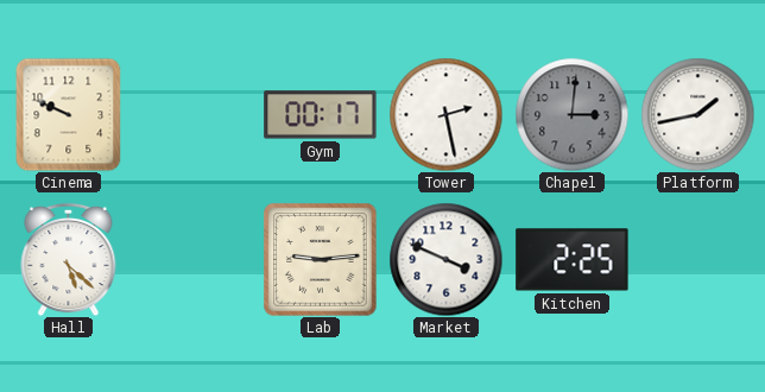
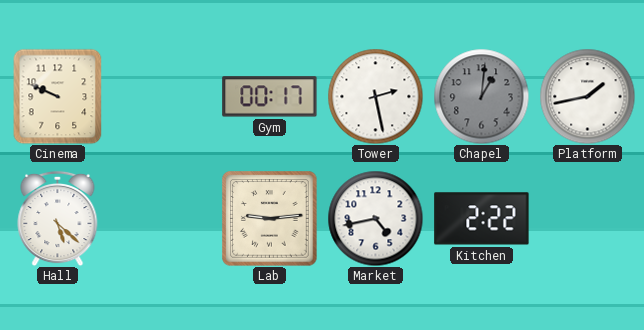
Chapel: 3:01 -> 1:01
Market: 3:49 -> 4:43
Kitchen: 2:25 -> 2:22
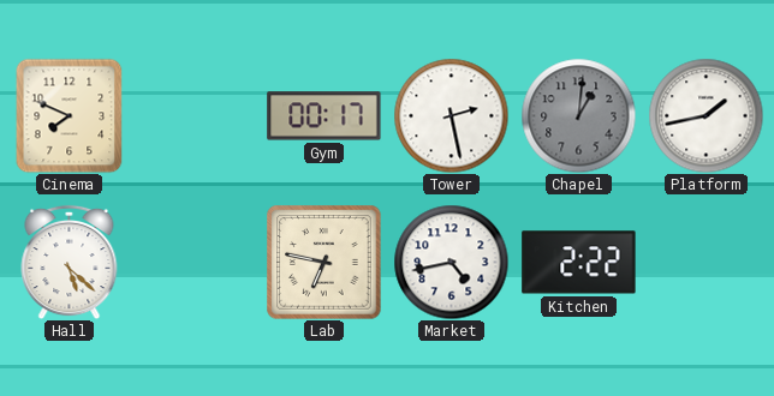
Cinema: 9:49 -> 7:49
Lab: 9:14 -> 6:47
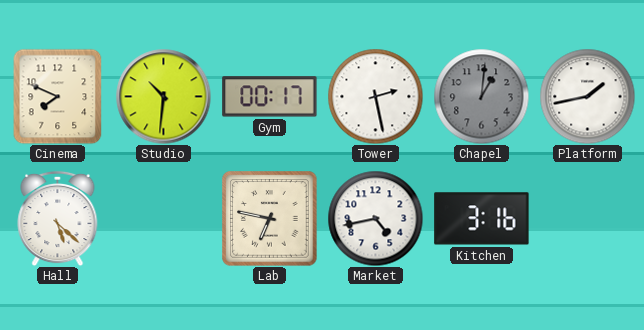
Studio: none -> 10:31
Kitchen: 2:22 -> 3:16
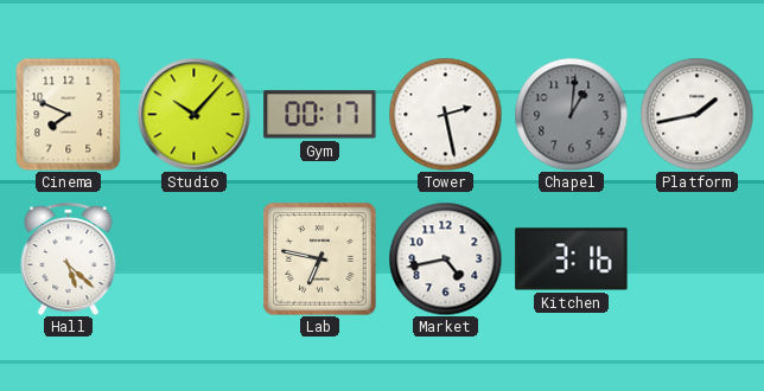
Studio: 10:31 -> 10:07
